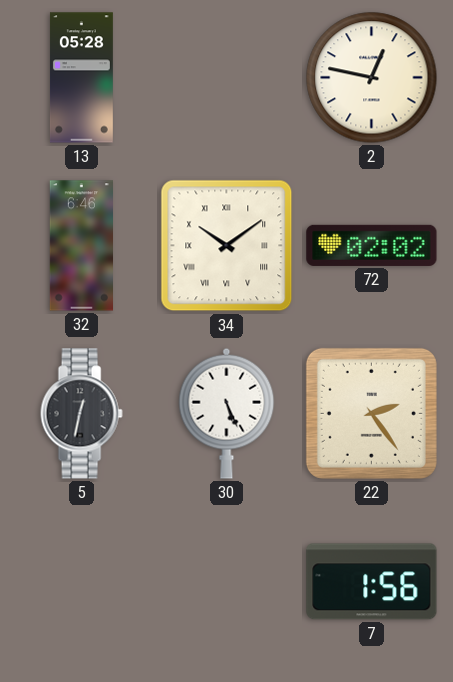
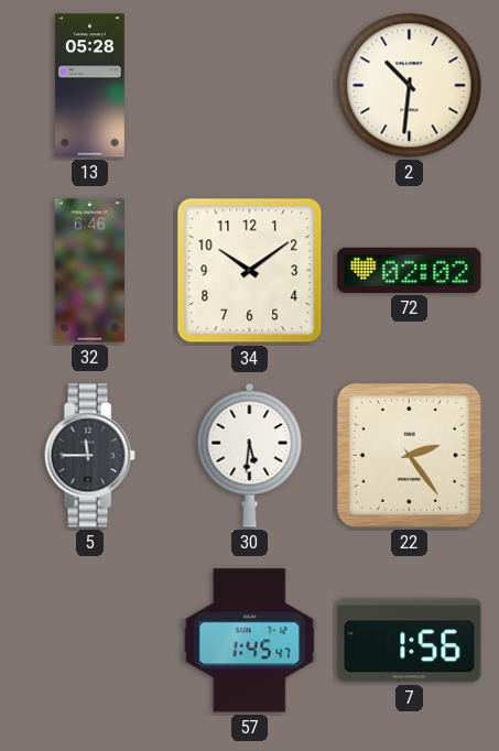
2: 12:47 -> 10:31
34 numerals: Roman -> Arabic
5: 12:32 -> 11:45
30: 5:26 -> 5:31
57: none -> 1:45
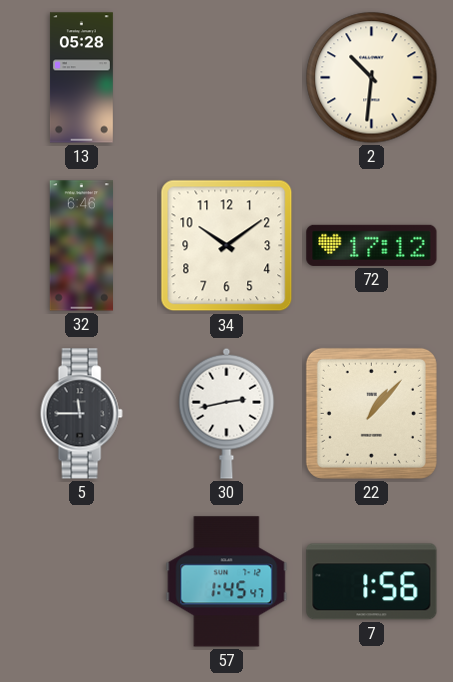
72: 02:02 -> 17:12
30: 5:31 -> 2:43
22: 2:24 -> 1:07
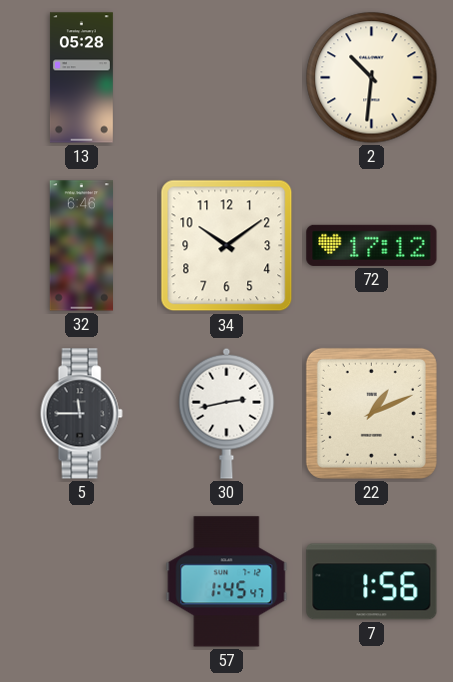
22: 1:07 -> 1:11
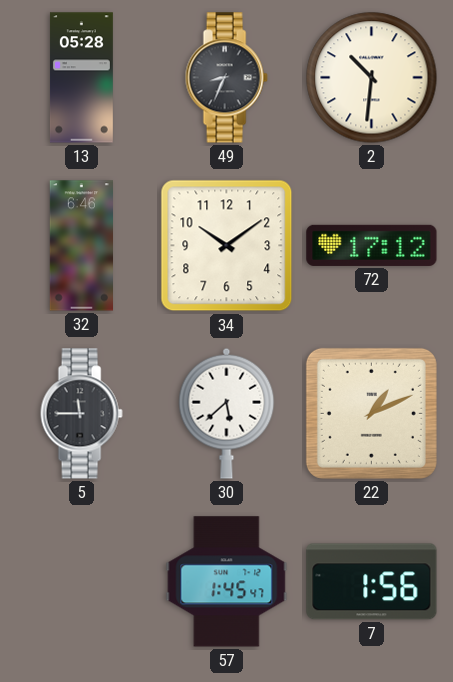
49: none -> 8:34
30: 2:43 -> 5:38
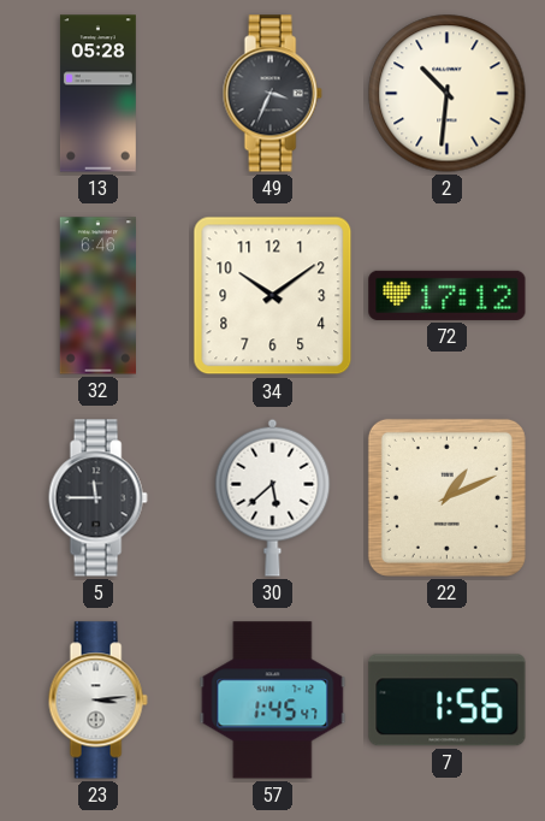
49: 8:34 -> 3:34
23: none -> 3:14
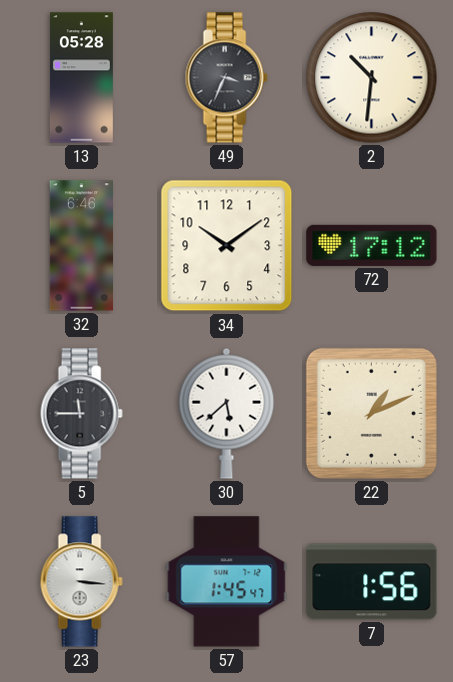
23: 3:14 -> 3:16
